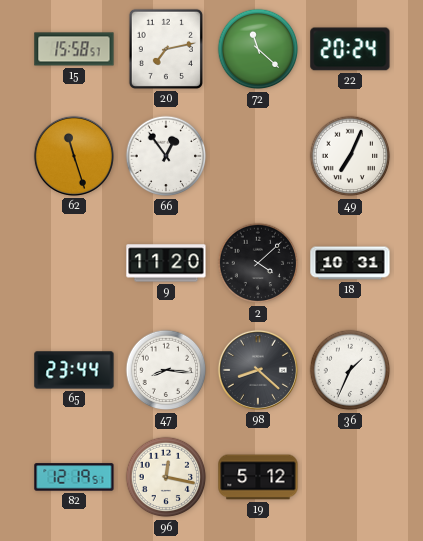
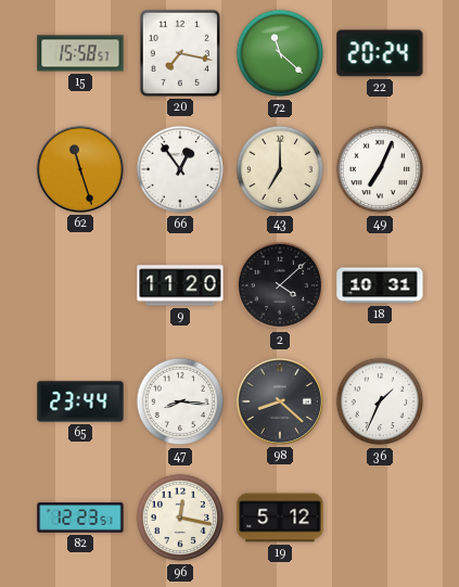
20: 7:13 -> 7:17
43: none -> 7:00
82: 12:19 -> 12:23
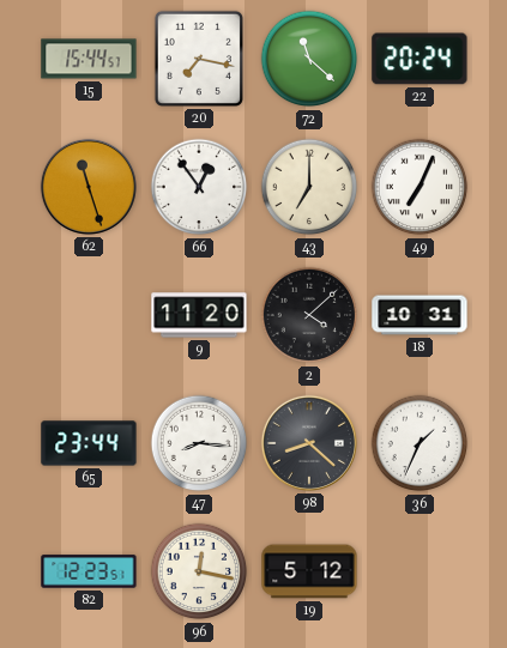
15: 15:58 -> 15:44
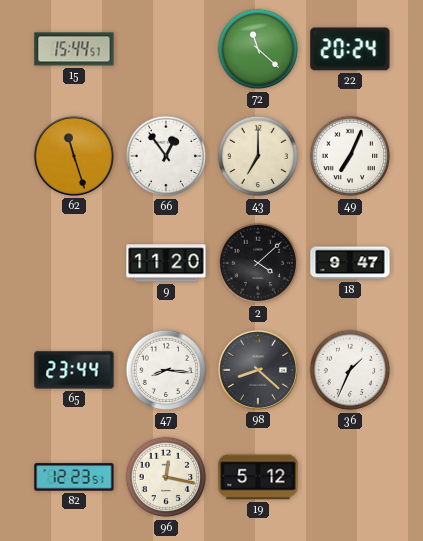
20: 7:17 -> none
18: 10:31 -> 9:47
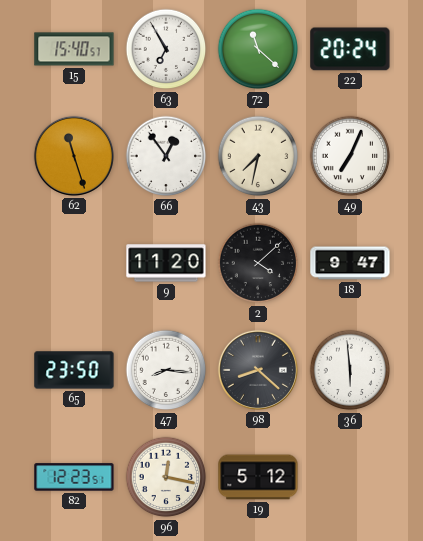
15: 15:44 -> 15:40
63: none -> 6:55
43: 7:00 -> 7:32
65: 23:44 -> 23:50
36: 1:34 -> 5:59
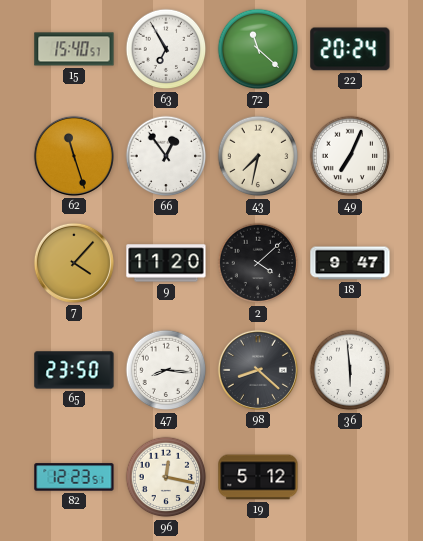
7: none -> 4:07
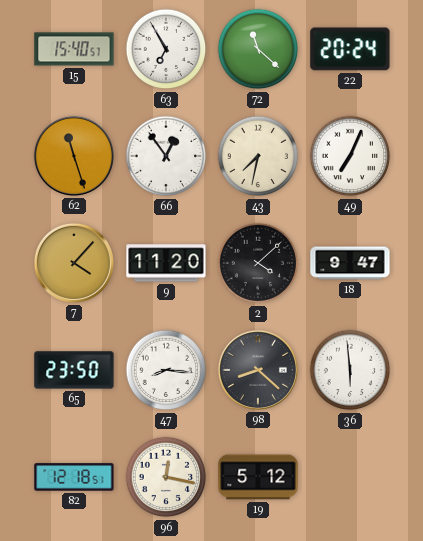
82: 12:23 -> 12:18
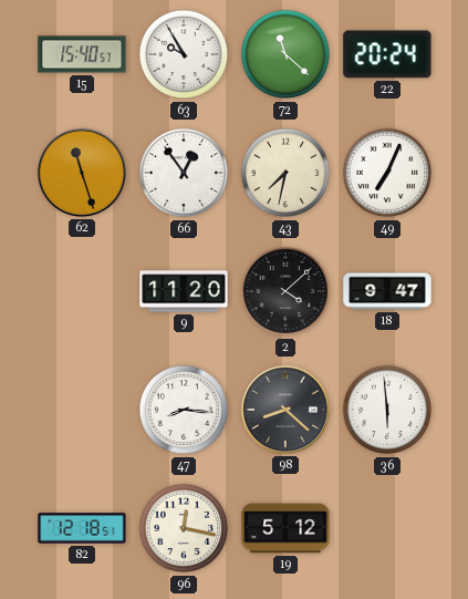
63: 6:55 -> 9:55
7: 4:07 -> none
65: 23:50 -> none
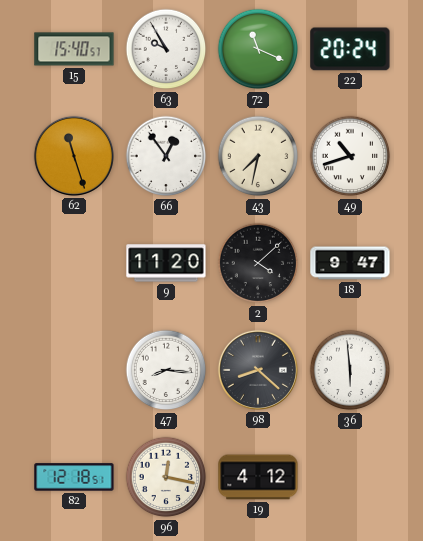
72: 11:22 -> 11:19
49: 7:04 -> 10:42
19: 5:12 -> 4:12
